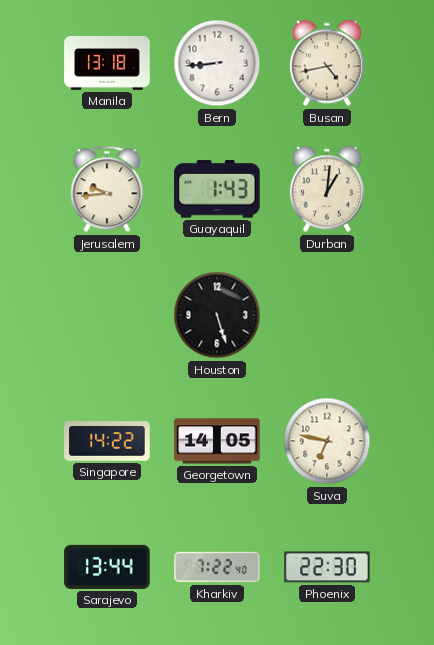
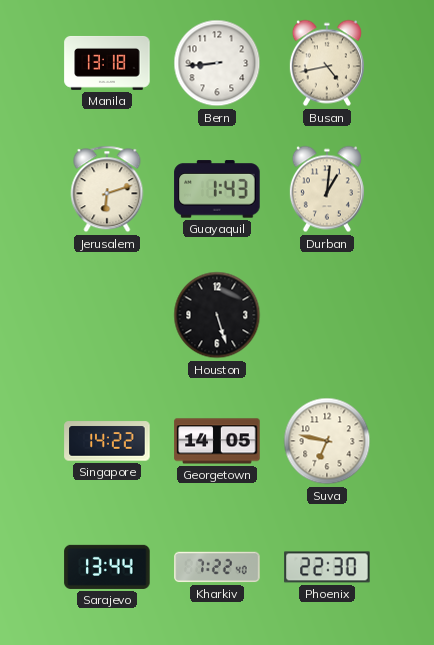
Jerusalem: 9:44 -> 6:12
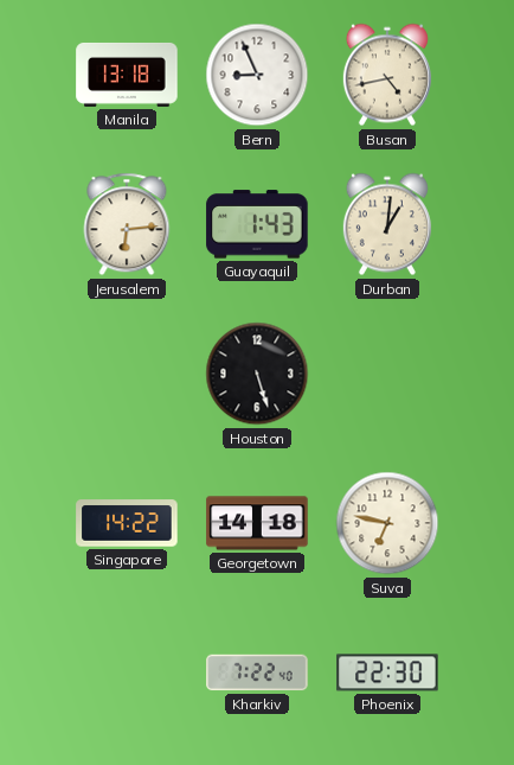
Bern: 8:44 -> 8:56
Jerusalem: 6:12 -> 6:14
Georgetown: 14:05 -> 14:18
Sarajevo: 13:44 -> none
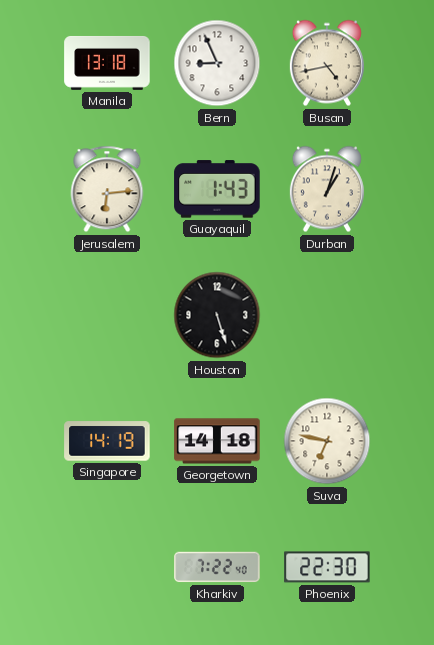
Durban: 1:01 -> 1:03
Singapore: 14:22 -> 14:19
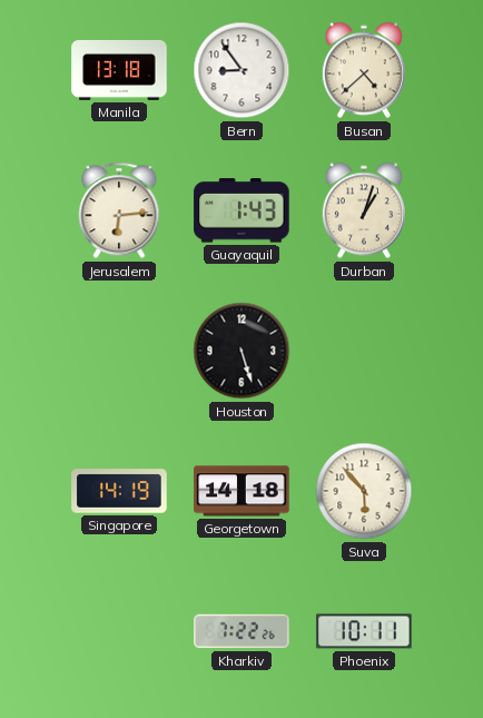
Bern: 8:56 -> 8:54
Busan: 4:43 -> 4:38
Suva: 6:47 -> 5:53
Kharkiv: 7:22:40 -> 7:22:26
Phoenix: 22:30 -> 10:11
